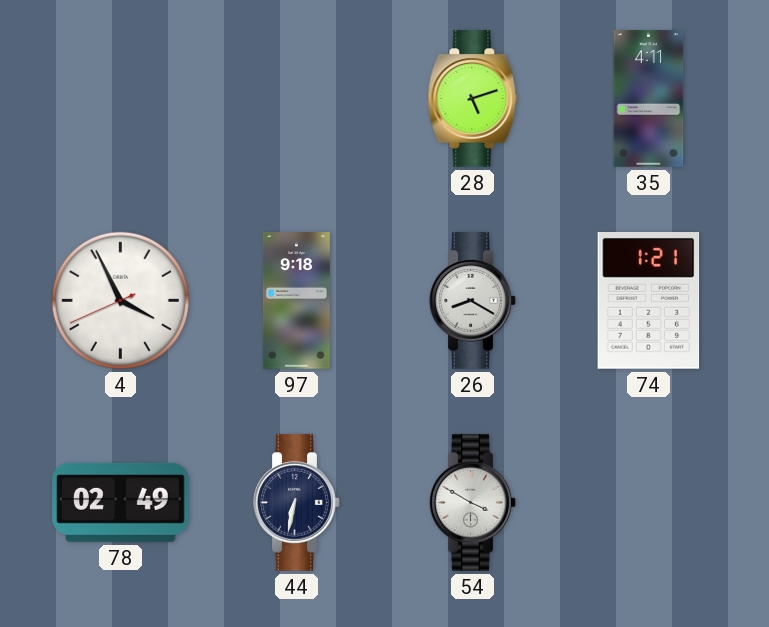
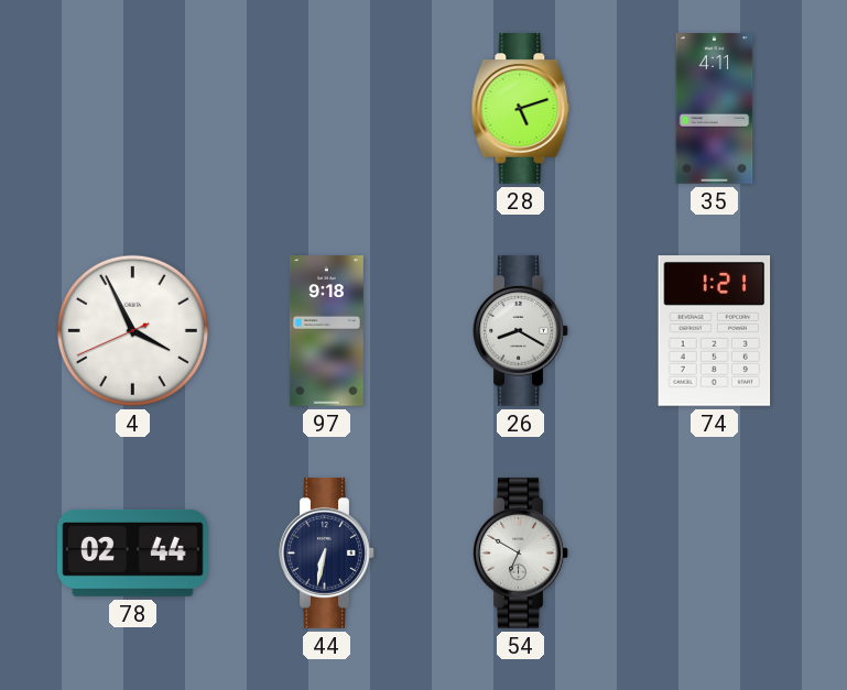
78: 02:49 -> 02:44
54: 3:50 -> 6:50
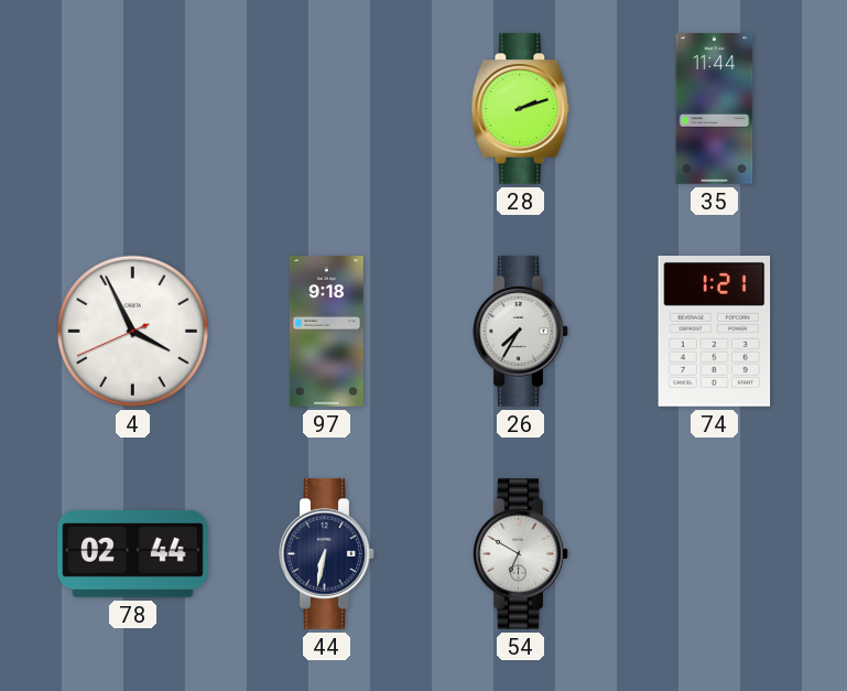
28: 5:12 -> 2:12
35: 4:11 -> 11:44
26: 8:20 -> 7:35
